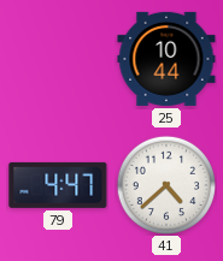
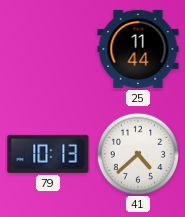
25: 10:44 -> 11:44
79: 4:47 -> 10:13
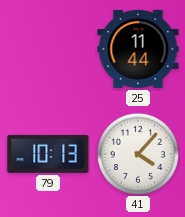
41: 4:38 -> 4:07
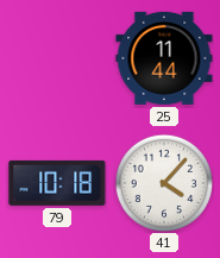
79: 10:13 -> 10:18
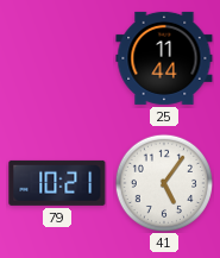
79: 10:18 -> 10:21
41: 4:07 -> 5:06
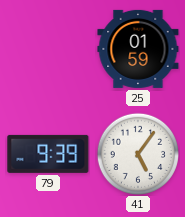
25: 11:44 -> 01:59
79: 10:21 -> 9:39
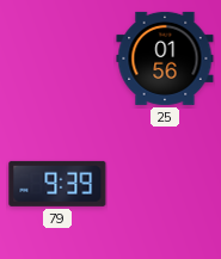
25: 01:59 -> 01:56
41: 5:06 -> none
